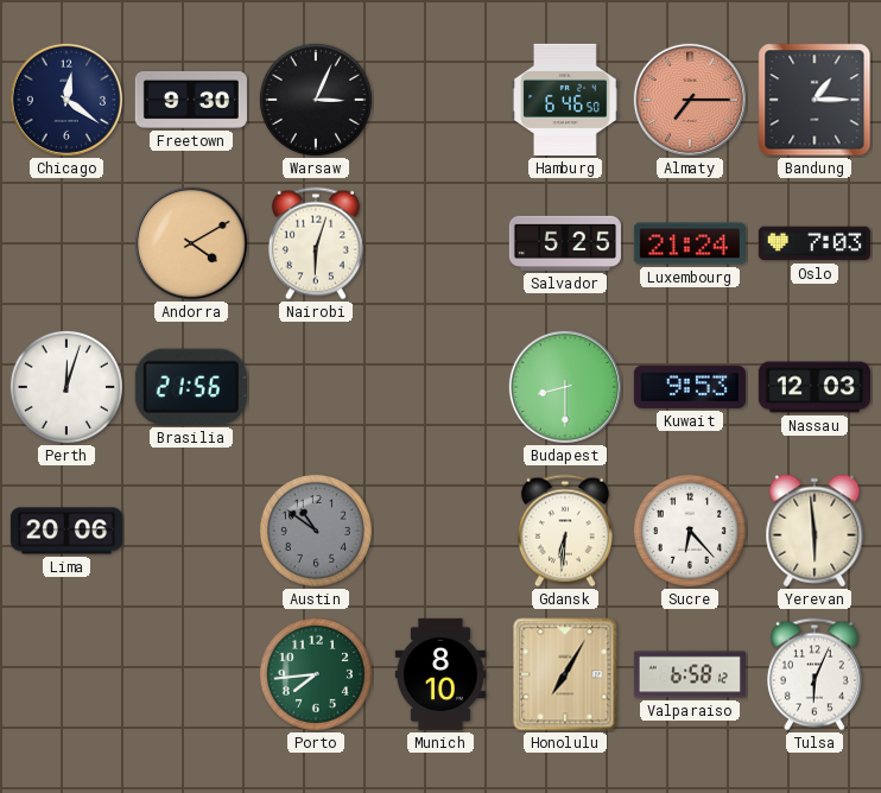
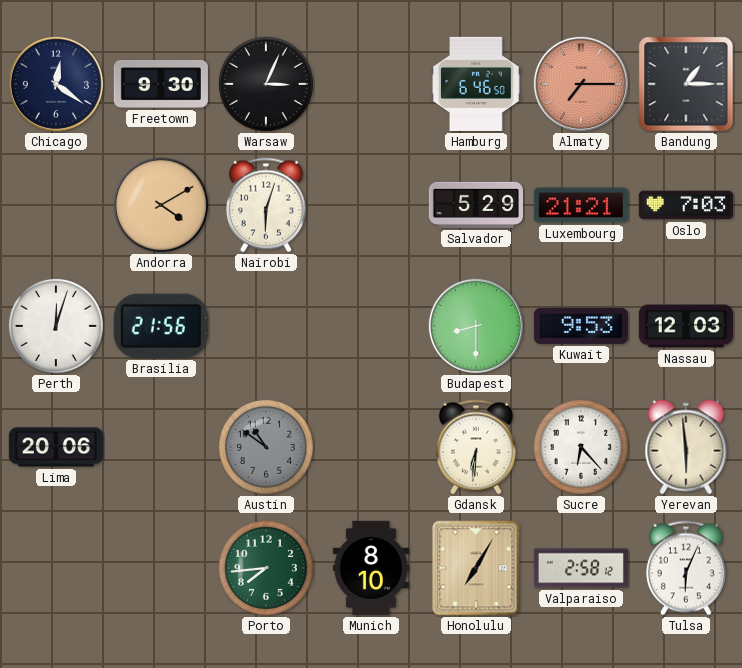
Salvador: 5:25 -> 5:29
Luxembourg: 21:24 -> 21:21
Valparaiso: 6:58 -> 2:58
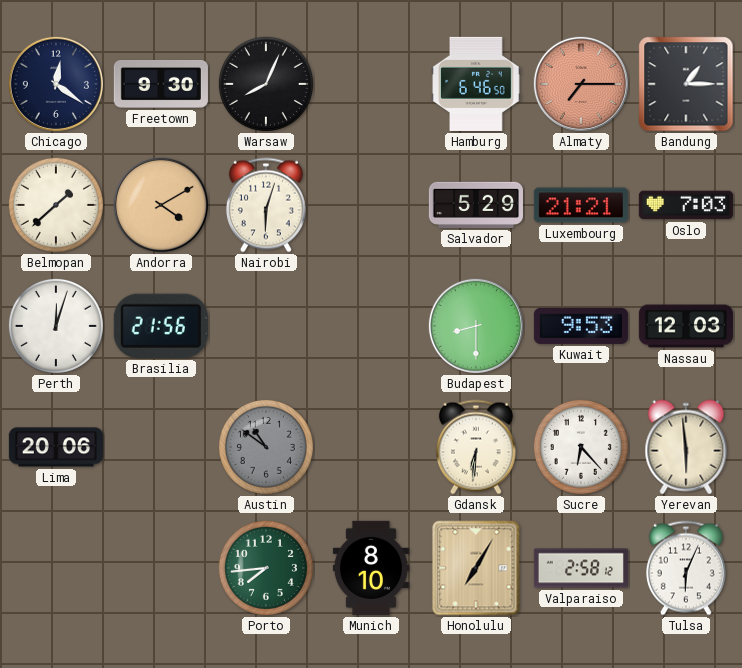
Warsaw: 3:04 -> 8:04
Belmopan: none -> 1:38
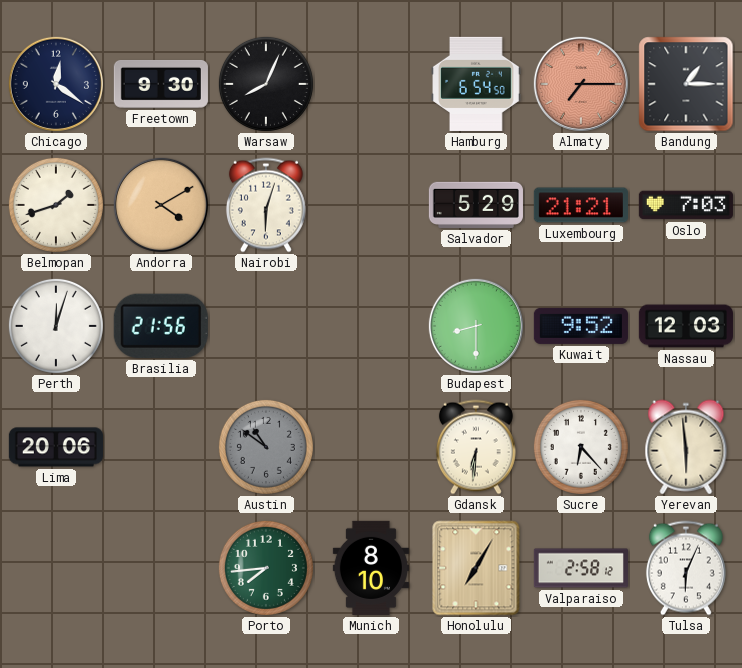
Hamburg: 6:46 -> 6:54
Belmopan: 1:38 -> 1:42
Kuwait: 9:53 -> 9:52
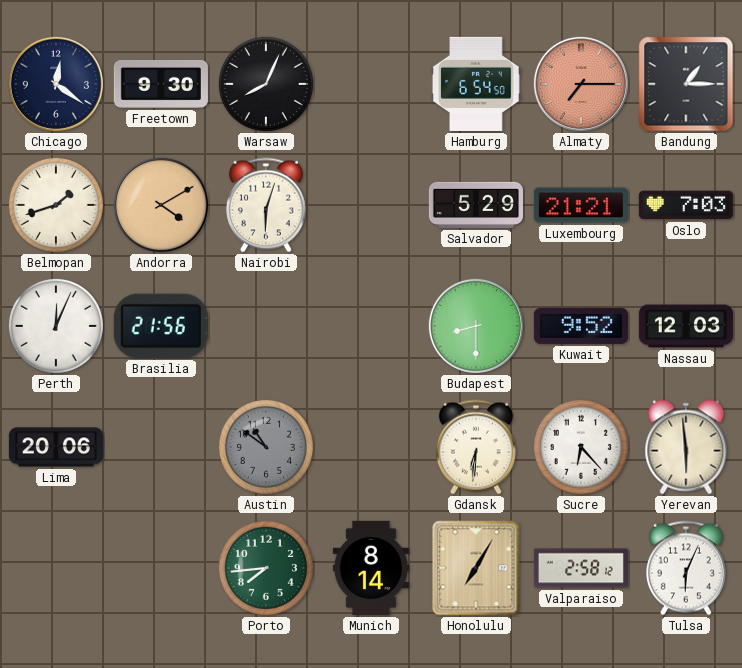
Perth: 12:03 -> 12:04
Munich: 8:10 -> 8:14
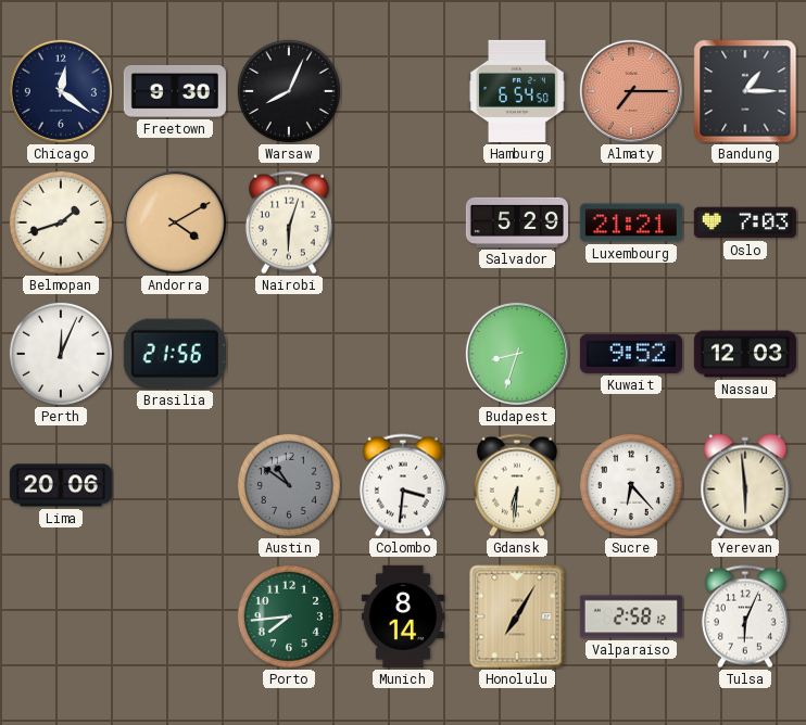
Budapest: 8:30 -> 8:33
Colombo: none -> 3:31
